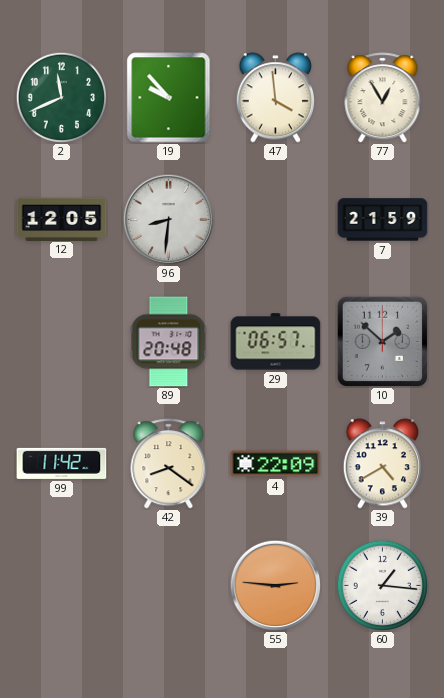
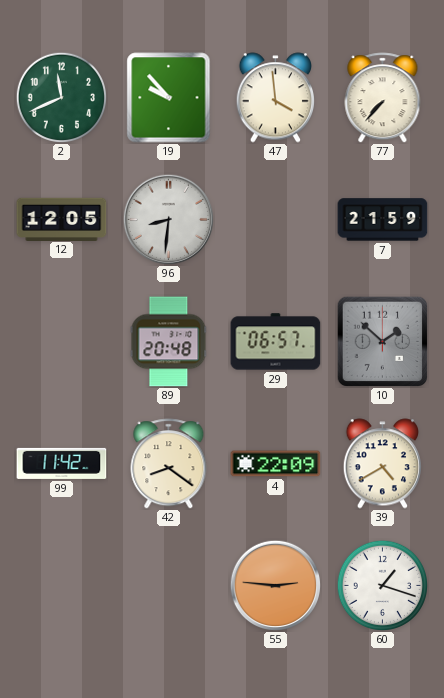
77: 12:55 -> 7:37
60: 1:16 -> 1:18
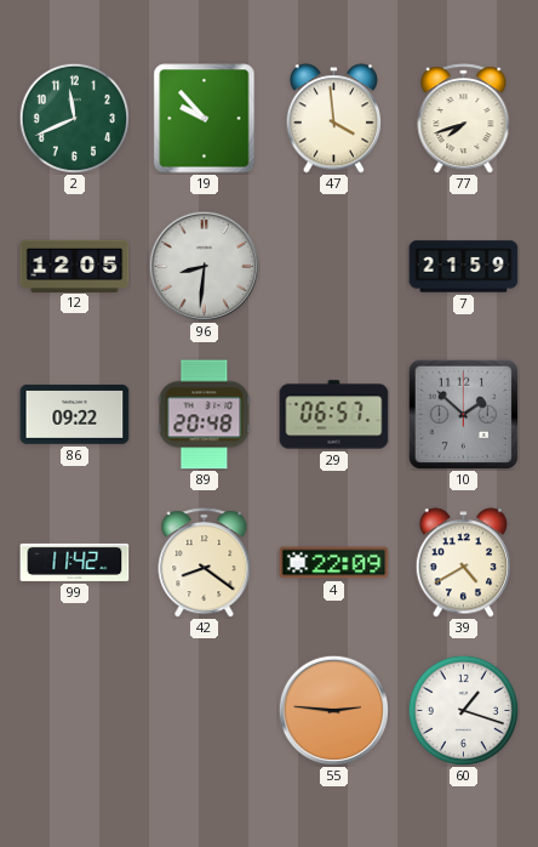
77: 7:37 -> 7:42
86: none -> 09:22
